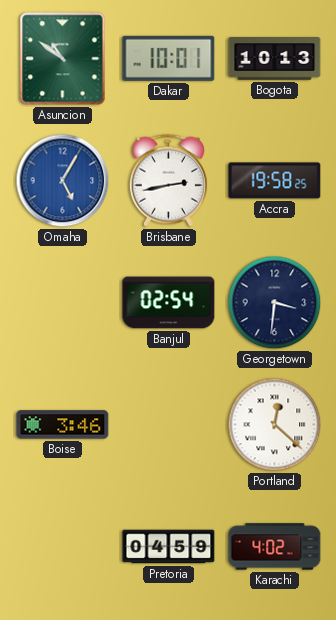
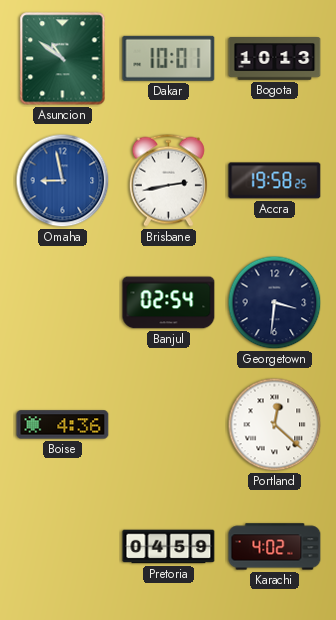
Omaha: 5:05 -> 8:58
Boise: 3:46 -> 4:36
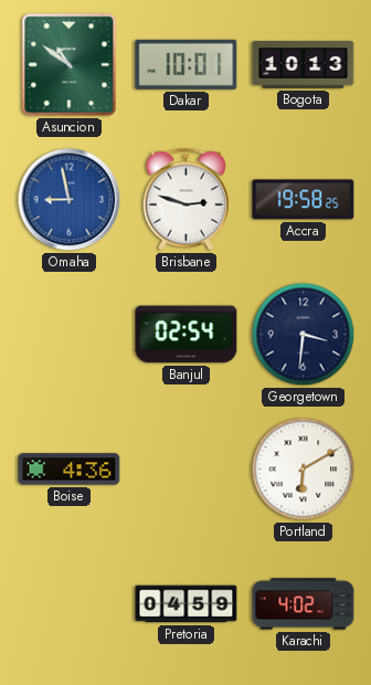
Brisbane: 2:43 -> 2:48
Portland: 12:22 -> 6:10
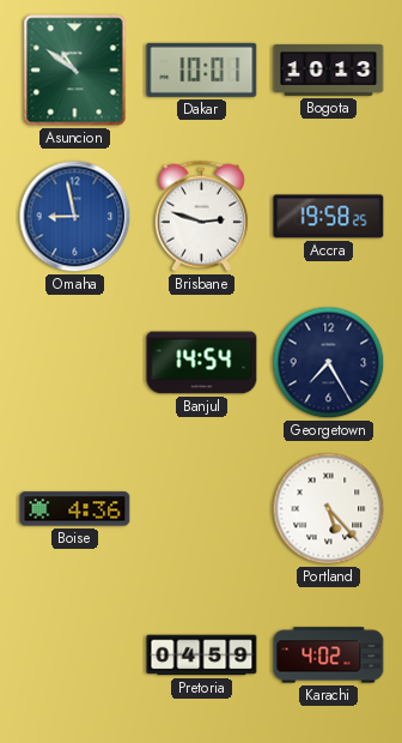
Banjul: 02:54 -> 14:54
Georgetown: 3:31 -> 7:25
Portland: 6:10 -> 5:23
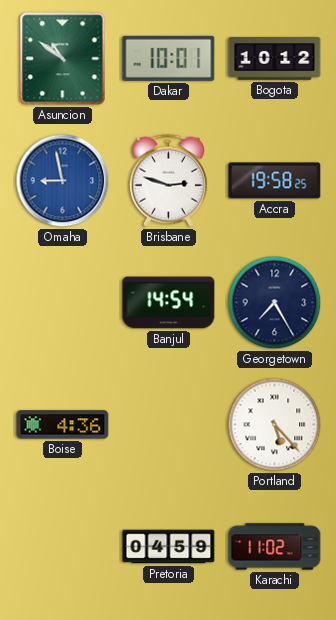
Bogota: 10:13 -> 10:12
Karachi: 4:02 -> 11:02
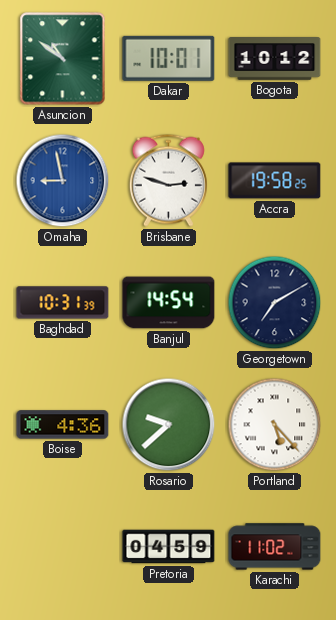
Baghdad: none -> 10:31
Georgetown: 7:25 -> 7:10
Rosario: none -> 9:38
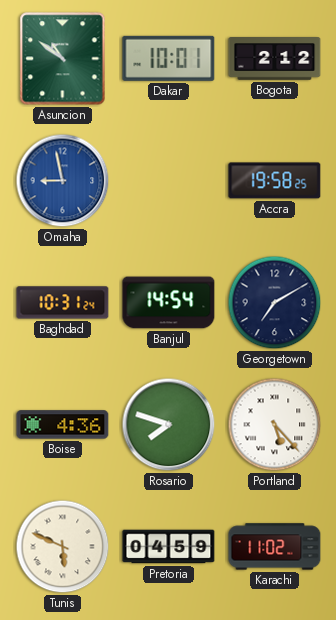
Bogota: 10:12 -> 2:12
Brisbane: 2:48 -> none
Baghdad: 10:31:39 -> 10:31:24
Rosario: 9:38 -> 7:48
Tunis: none -> 5:49
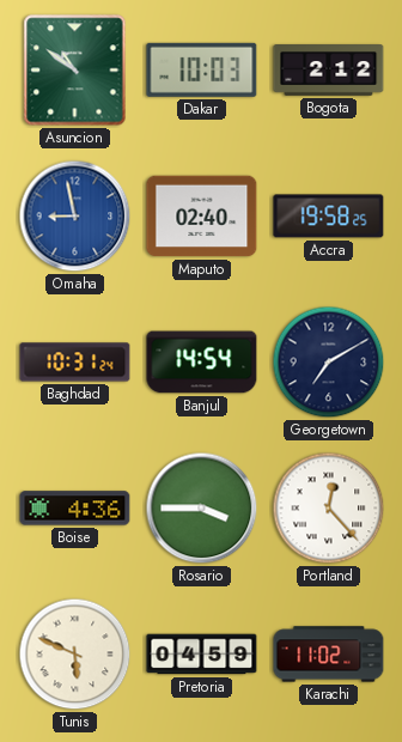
Dakar: 10:01 -> 10:03
Maputo: none -> 02:40
Rosario: 7:48 -> 3:45
Portland: 5:23 -> 12:23
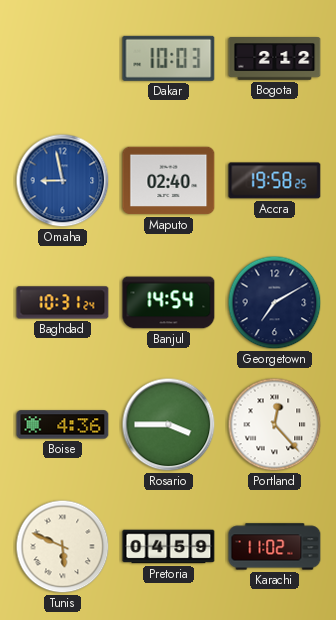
Asuncion: 10:51 -> none
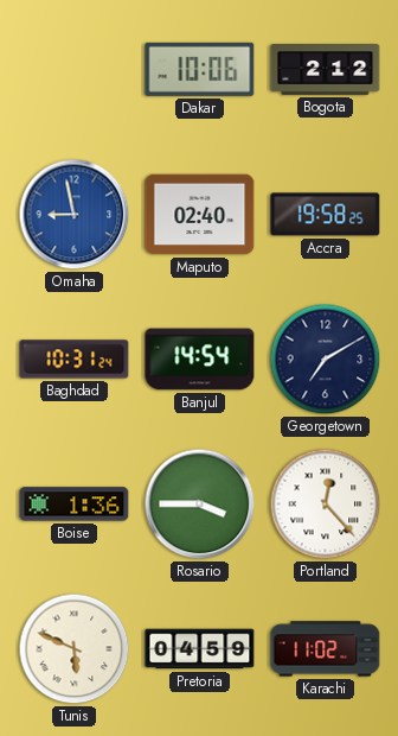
Dakar: 10:03 -> 10:06
Boise: 4:36 -> 1:36
